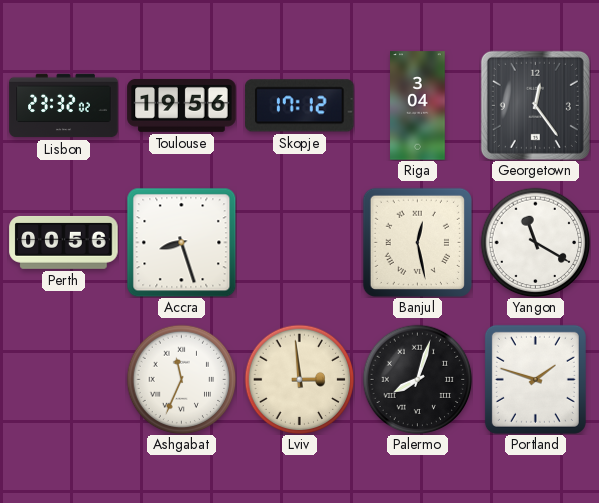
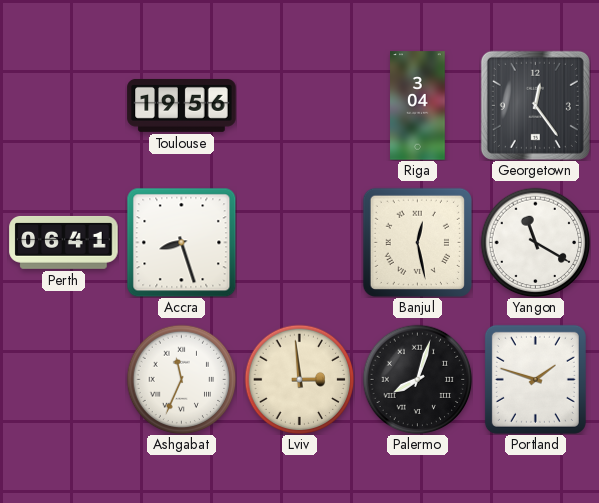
Lisbon: 23:32 -> none
Skopje: 17:12 -> none
Perth: 00:56 -> 06:41
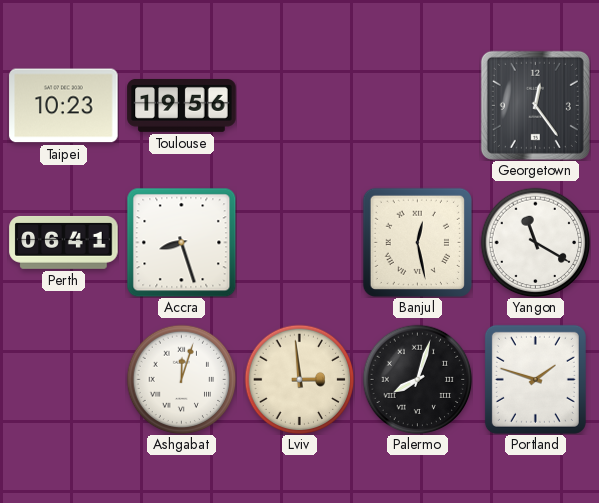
Taipei: none -> 10:23
Riga: 3:04 -> none
Ashgabat: 11:34 -> 12:03
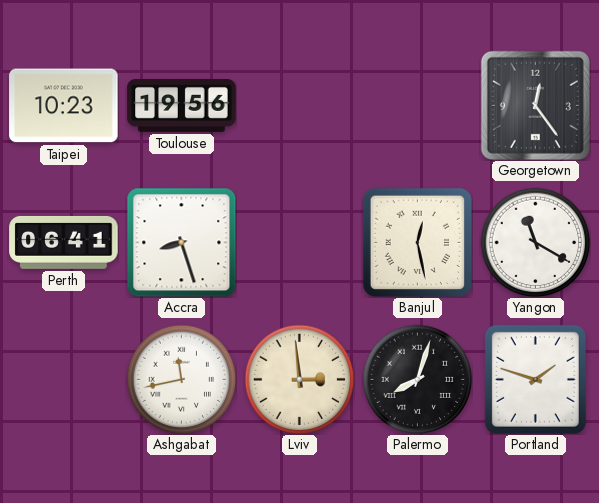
Ashgabat: 12:03 -> 11:43
